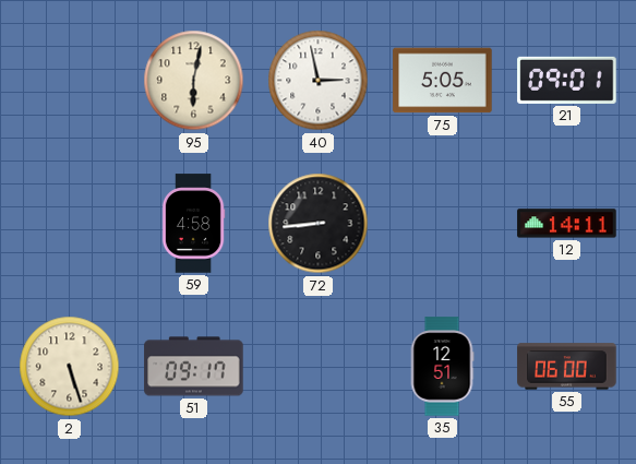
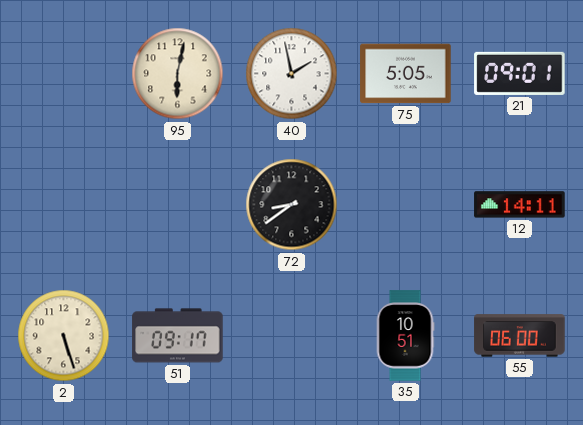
40: 2:58 -> 1:58
59: 4:58 -> none
72: 8:44 -> 8:39
35: 12:51 -> 10:51
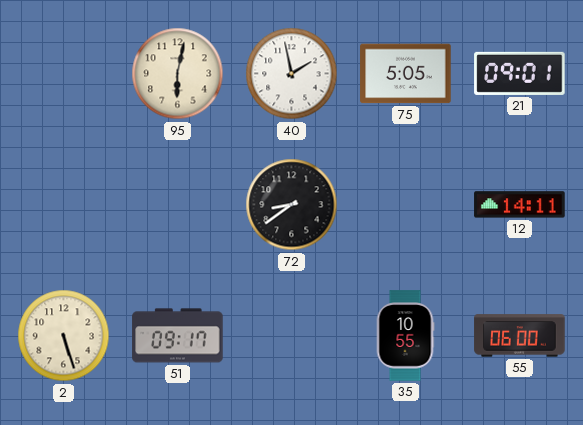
35: 10:51 -> 10:55
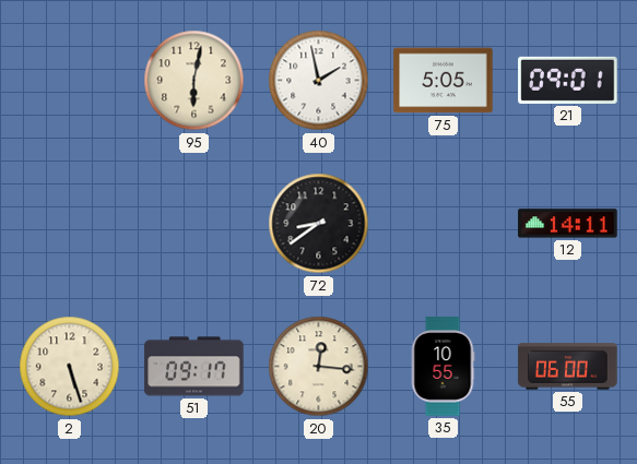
20: none -> 12:16
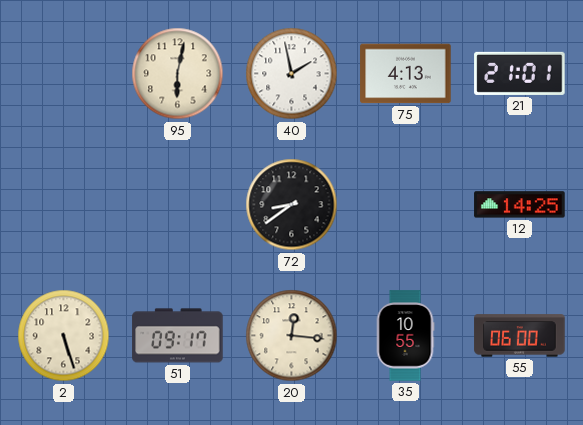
75: 5:05 -> 4:13
21: 09:01 -> 21:01
12: 14:11 -> 14:25
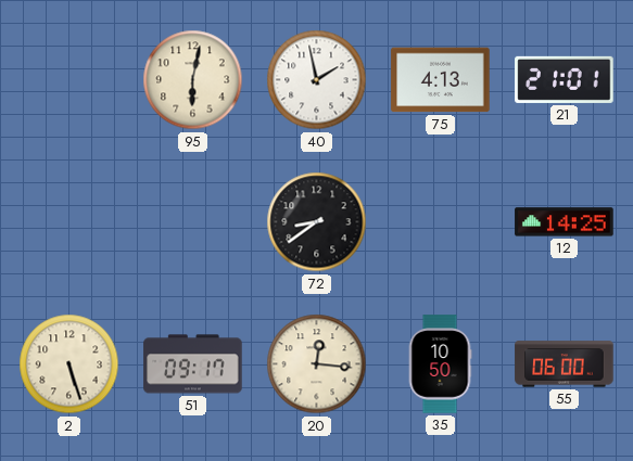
35: 10:55 -> 10:50
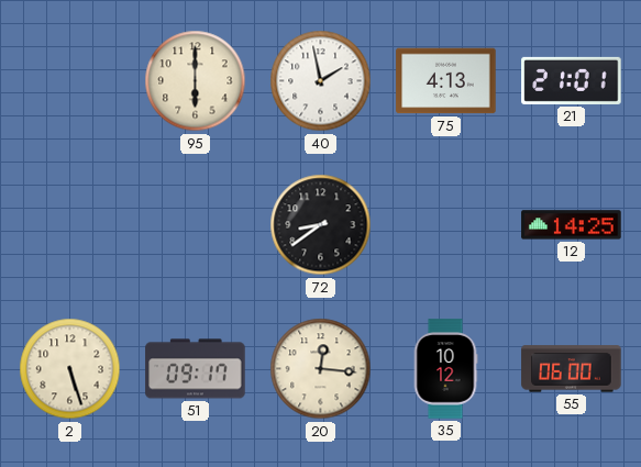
95: 6:02 -> 6:00
35: 10:50 -> 10:12
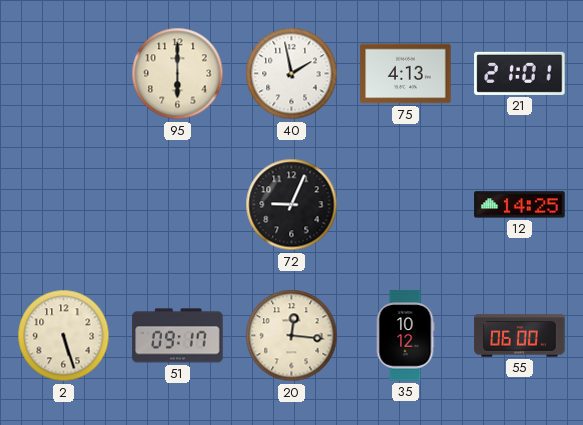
72: 8:39 -> 9:04
